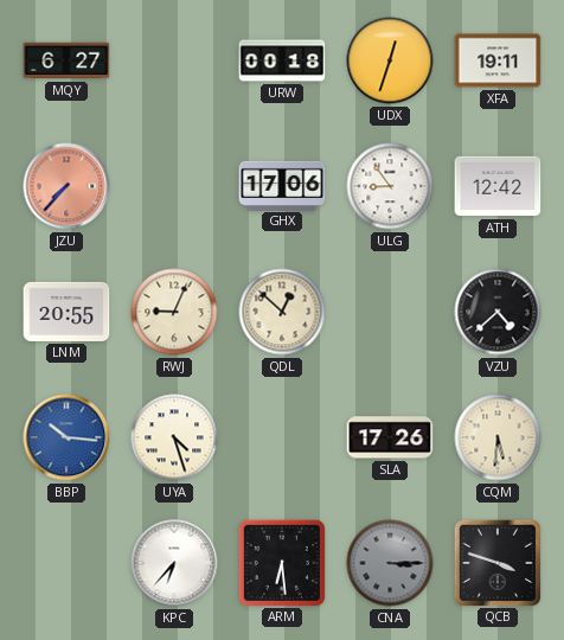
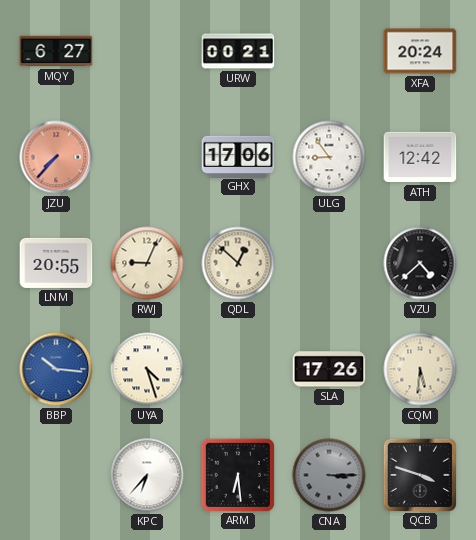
URW: 00:18 -> 00:21
UDX: 12:33 -> none
XFA: 19:11 -> 20:24
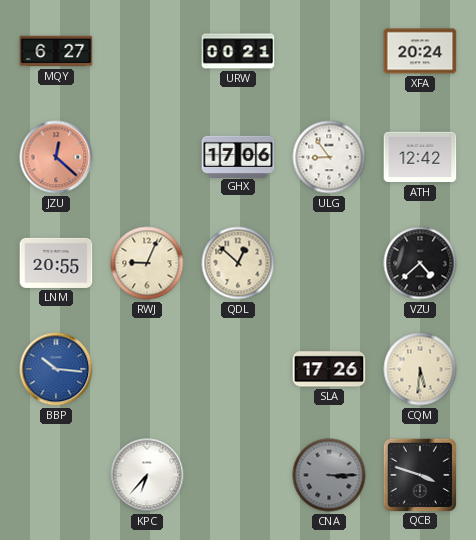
JZU: 7:37 -> 12:22
UYA: 4:27 -> none
ARM: 6:29 -> none
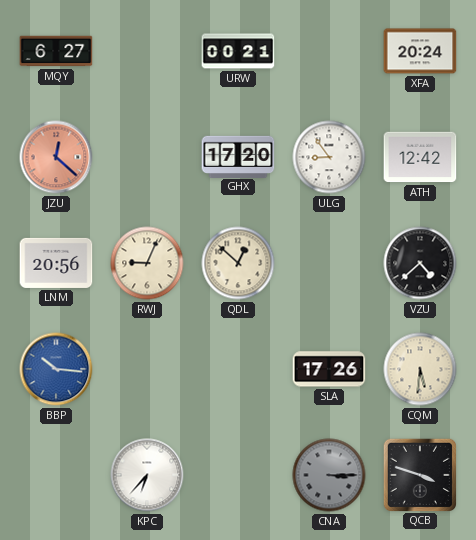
GHX: 17:06 -> 17:20
LNM: 20:55 -> 20:56
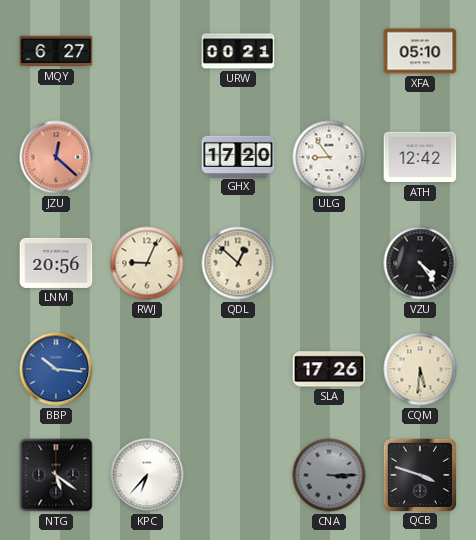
XFA: 20:24 -> 05:10
VZU: 4:38 -> 4:24
NTG: none -> 5:21
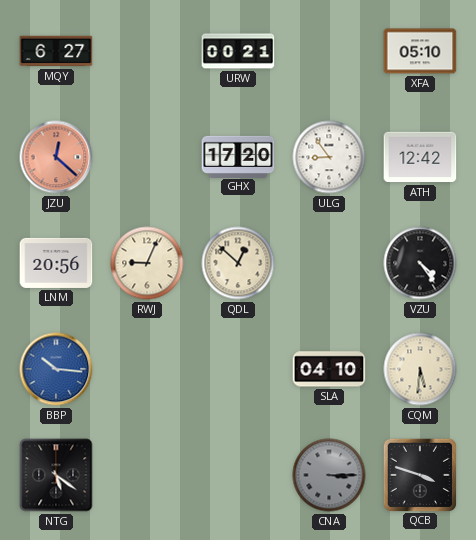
SLA: 17:26 -> 04:10
KPC: 6:37 -> none
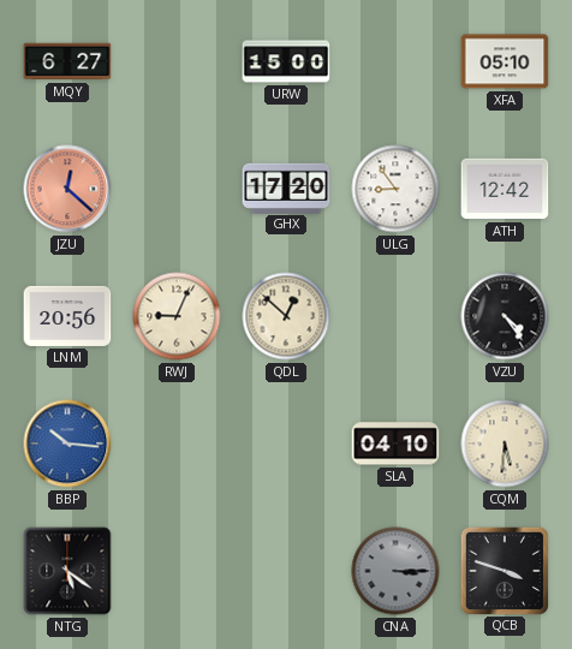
URW: 00:21 -> 15:00
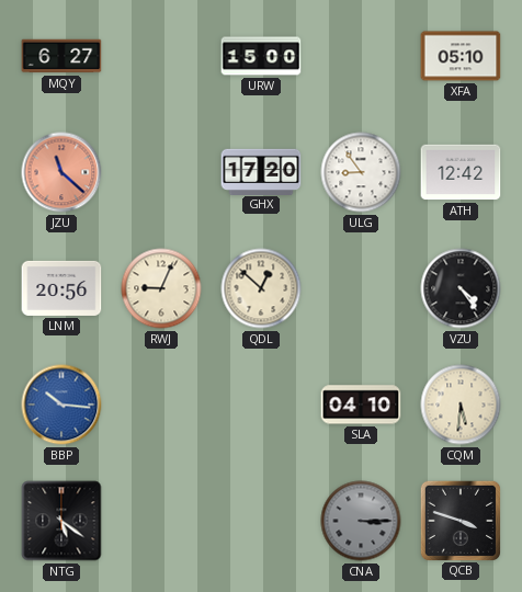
JZU: 12:22 -> 11:22
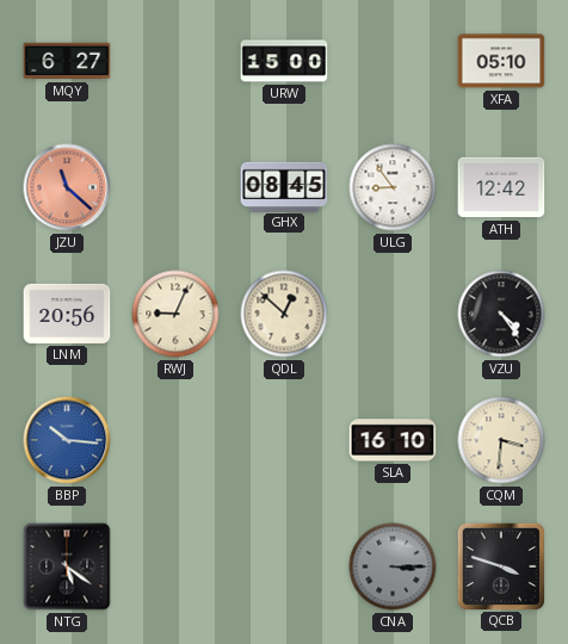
GHX: 17:20 -> 08:45
SLA: 04:10 -> 16:10
CQM: 5:31 -> 3:31
